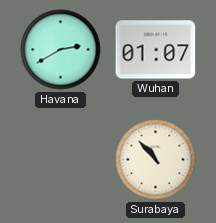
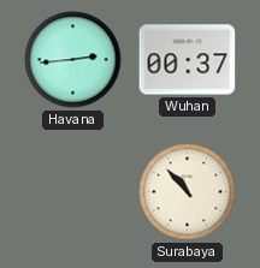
Havana: 2:40 -> 2:44
Wuhan: 01:07 -> 00:37
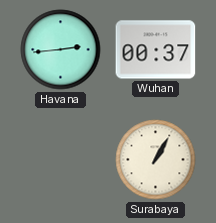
Surabaya: 10:53 -> 1:05
